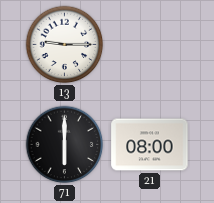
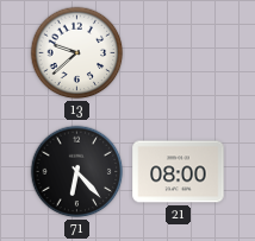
13: 9:15 -> 9:38
71: 6:00 -> 6:23
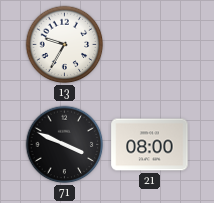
13: 9:38 -> 9:35
71: 6:23 -> 3:49
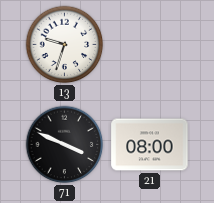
13: 9:35 -> 9:33
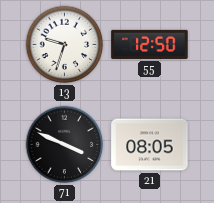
55: none -> 12:50
21: 08:00 -> 08:05
